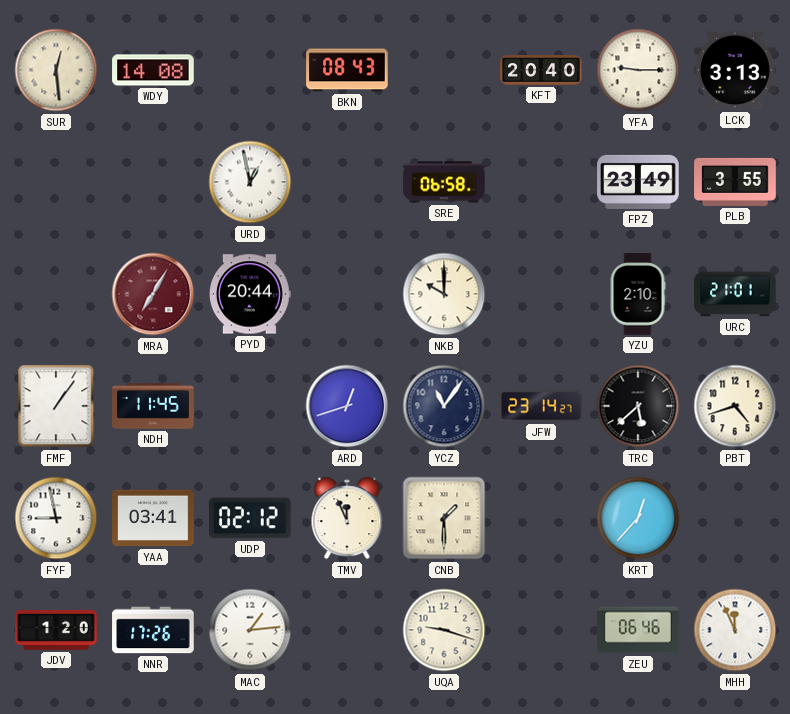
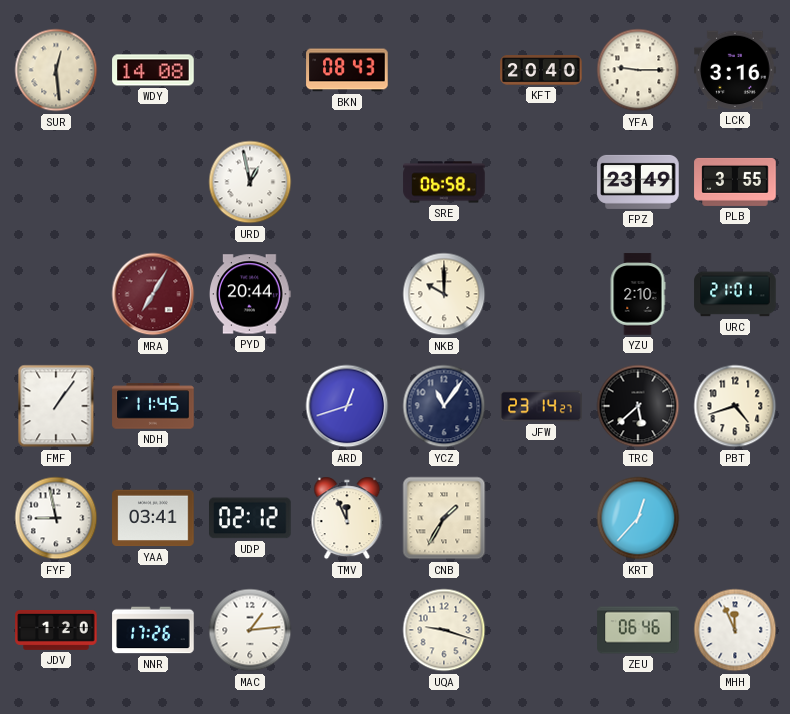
LCK: 3:13 -> 3:16
CNB: 1:30 -> 1:35
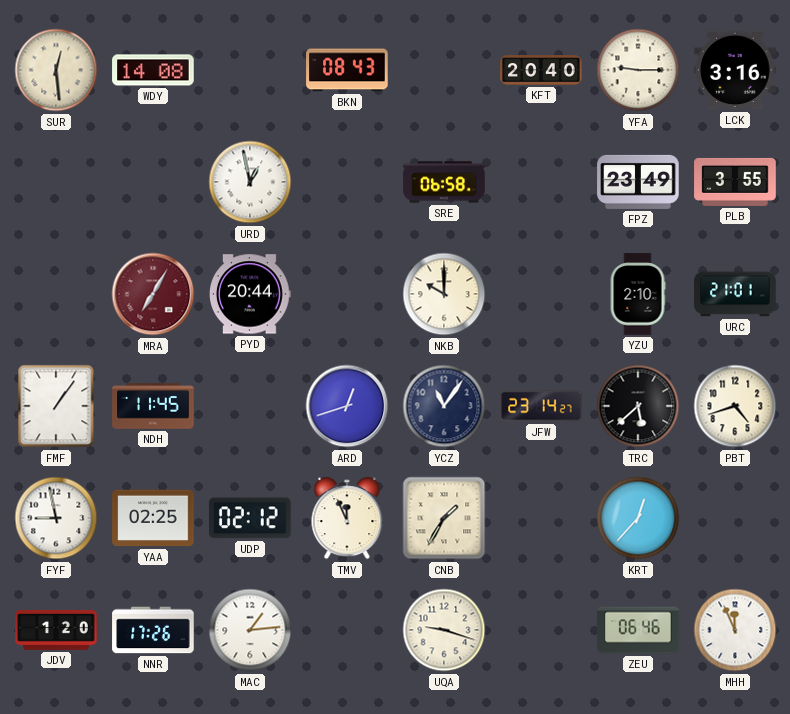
YAA: 03:41 -> 02:25
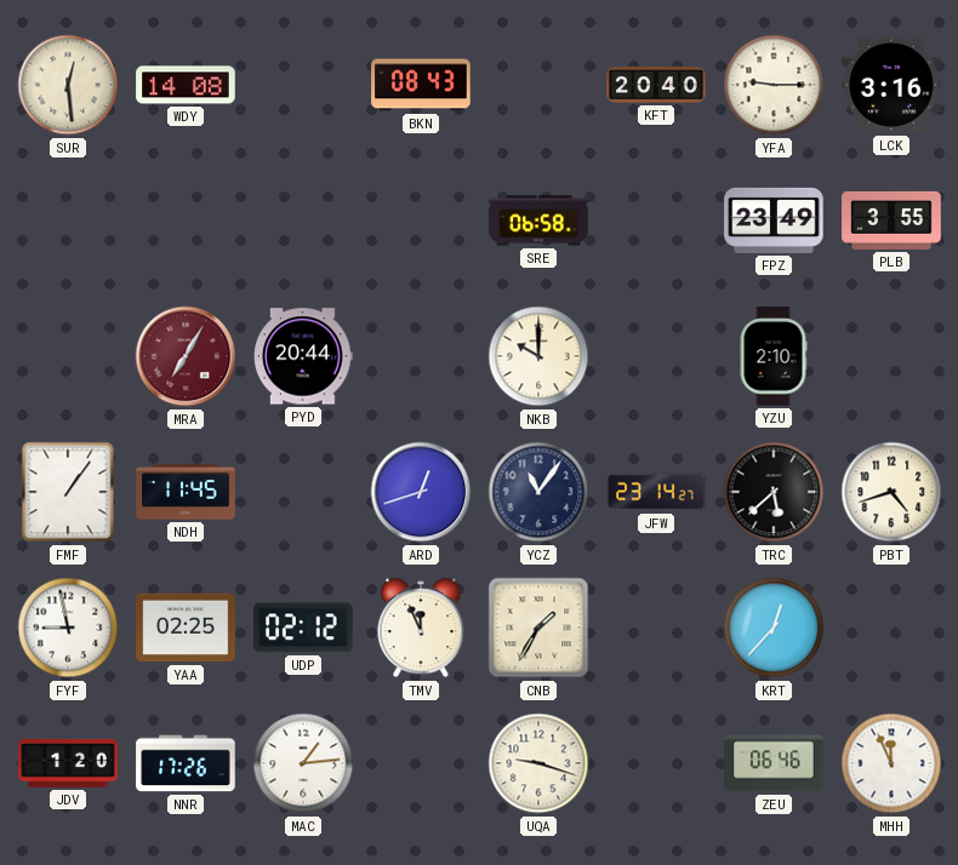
URD: 12:58 -> none
URC: 21:01 -> none
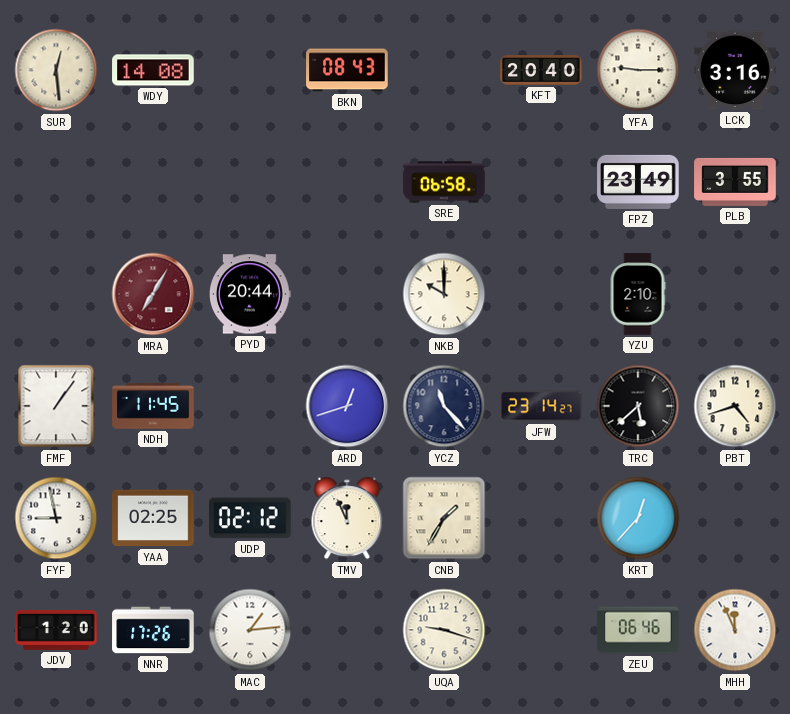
YCZ: 11:06 -> 11:23
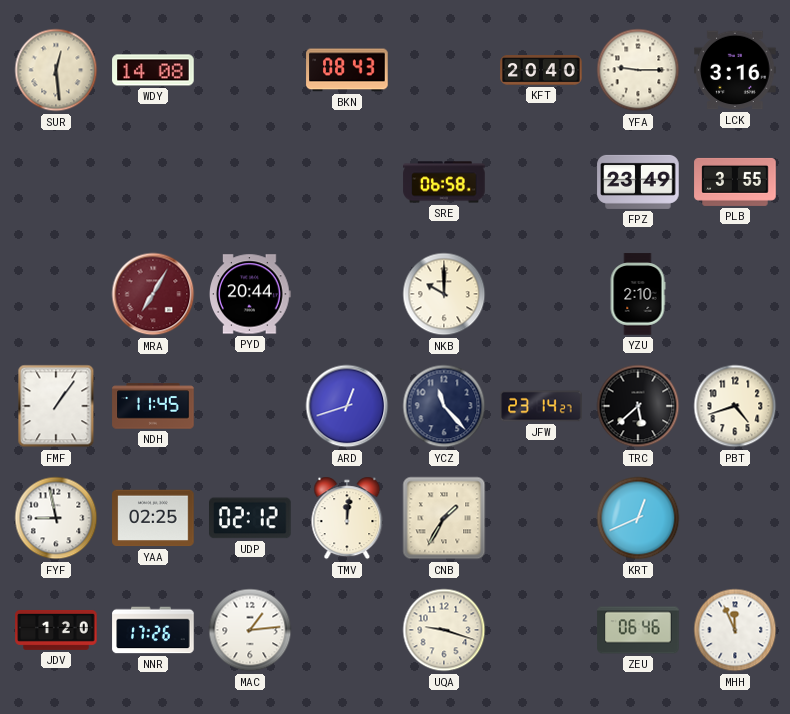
TMV: 11:56 -> 12:01
KRT: 12:37 -> 12:41
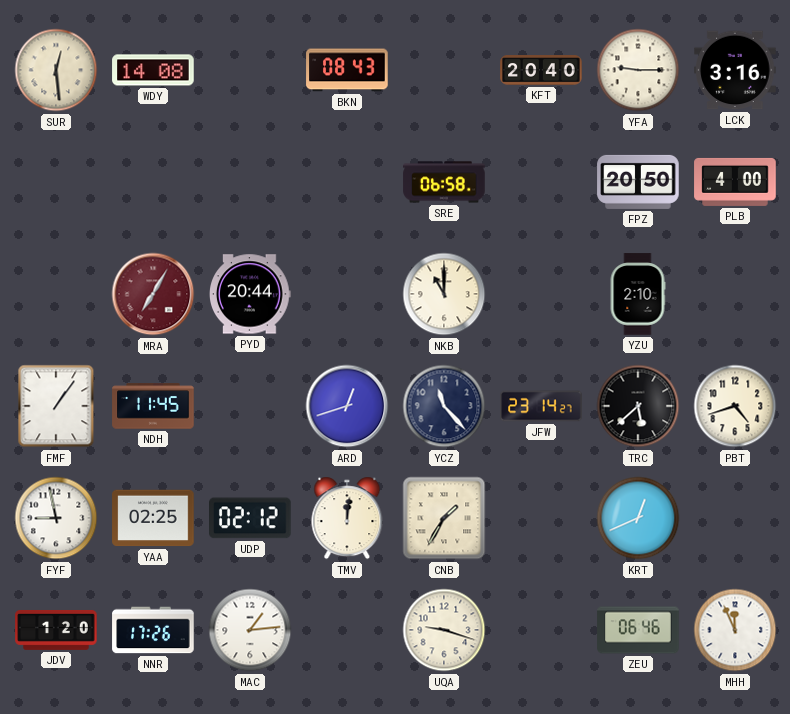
FPZ: 23:49 -> 20:50
PLB: 3:55 -> 4:00
NKB: 10:00 -> 11:00
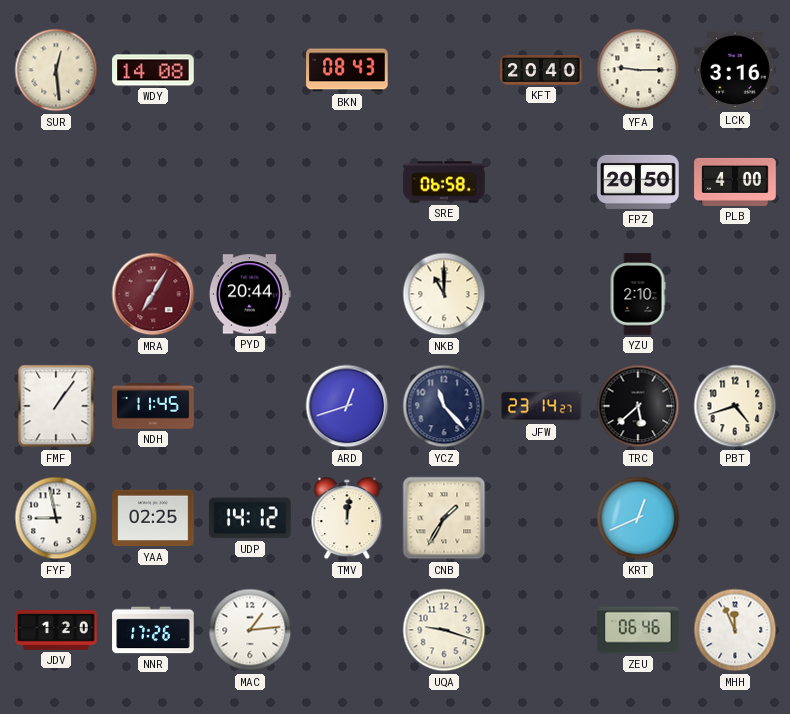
UDP: 02:12 -> 14:12
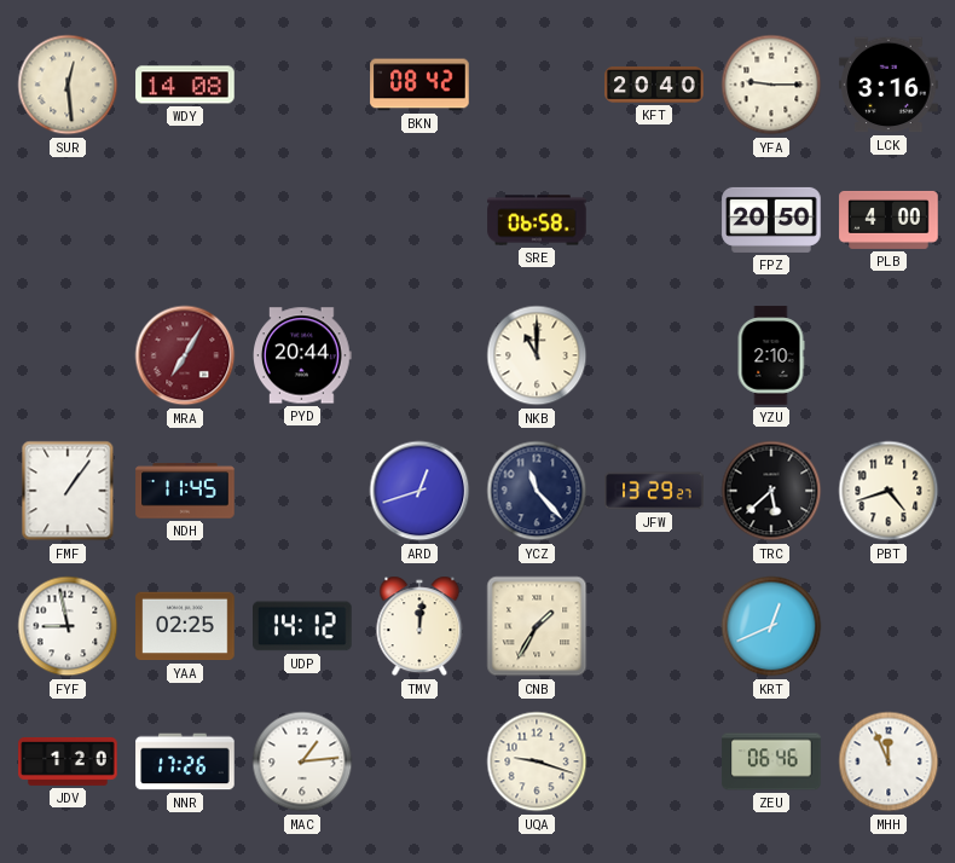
BKN: 08:43 -> 08:42
JFW: 23:14 -> 13:29
